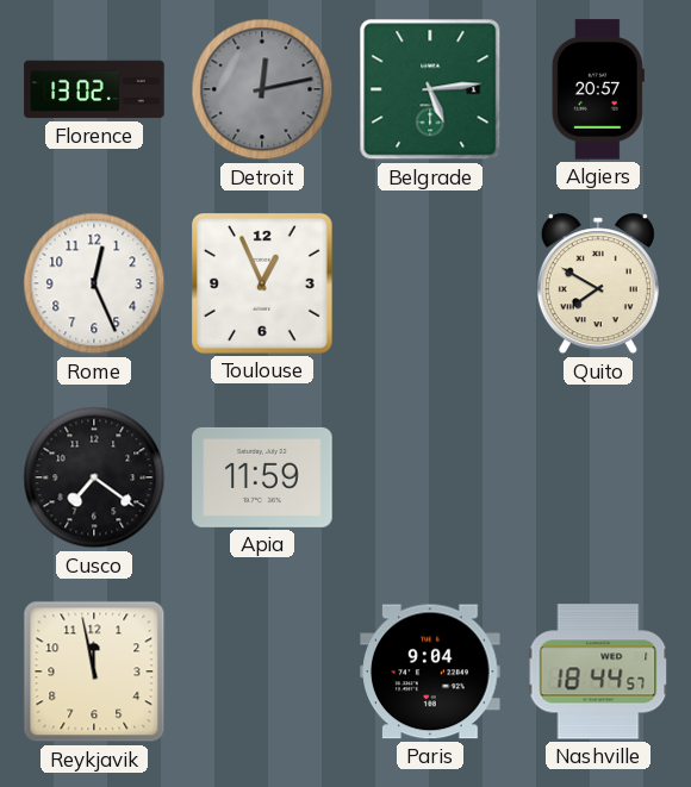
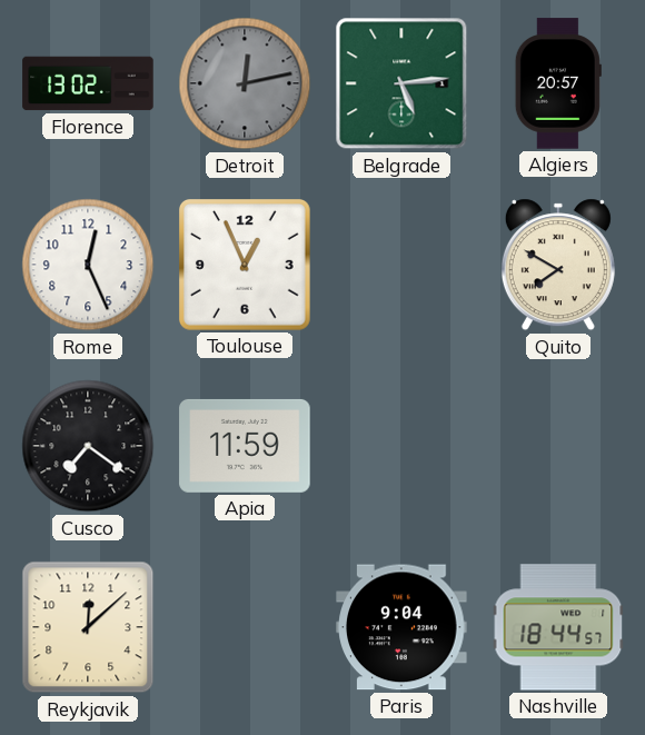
Reykjavik: 11:58 -> 12:08
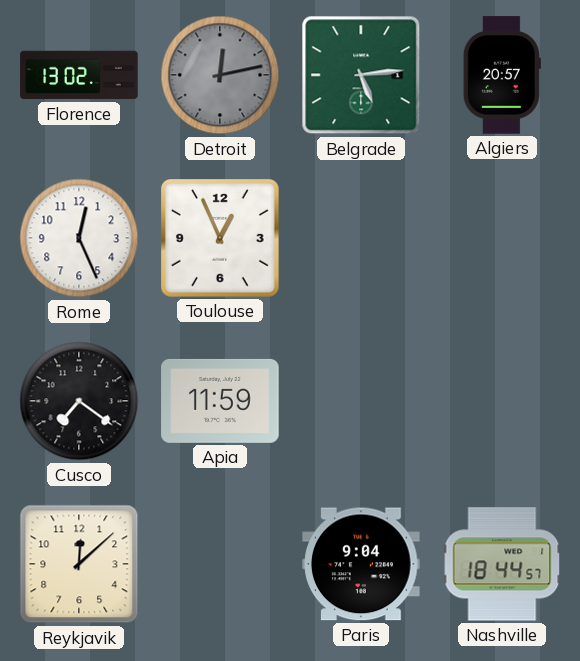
Quito: 7:50 -> none
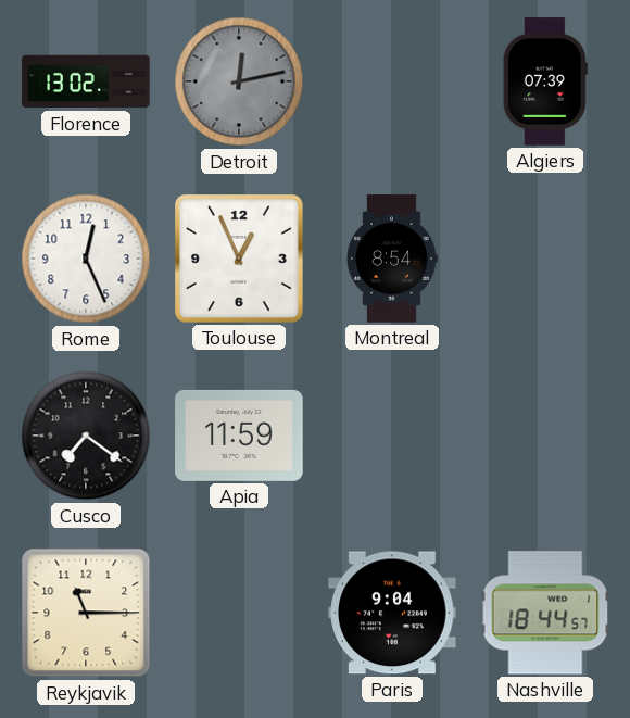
Belgrade: 5:14 -> none
Algiers: 20:57 -> 07:39
Montreal: none -> 8:54
Reykjavik: 12:08 -> 11:15
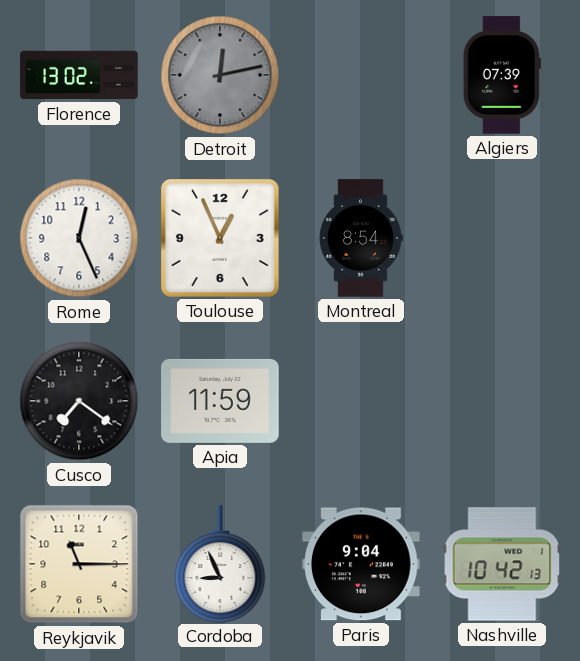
Cordoba: none -> 8:56
Nashville: 18:44 -> 10:42
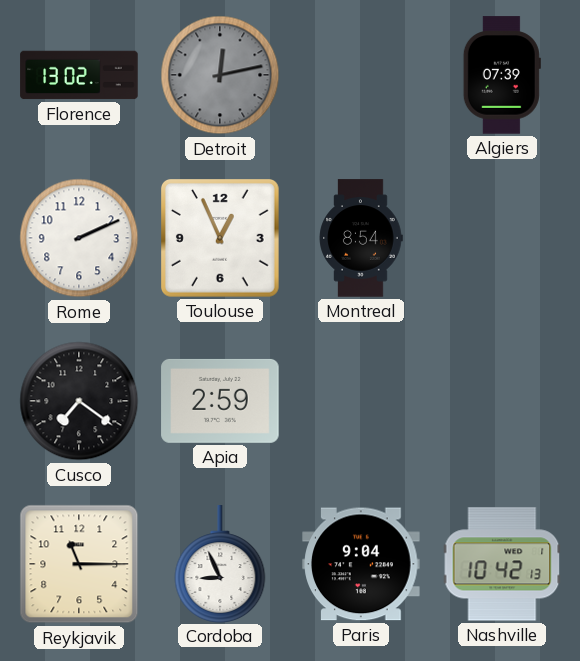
Rome: 12:26 -> 2:11
Apia: 11:59 -> 2:59
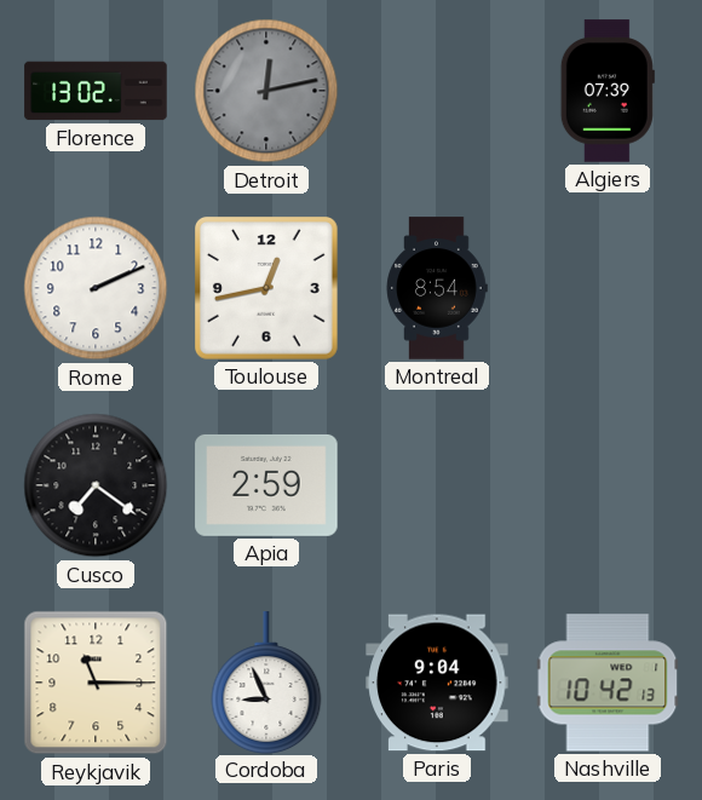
Toulouse: 12:56 -> 12:43
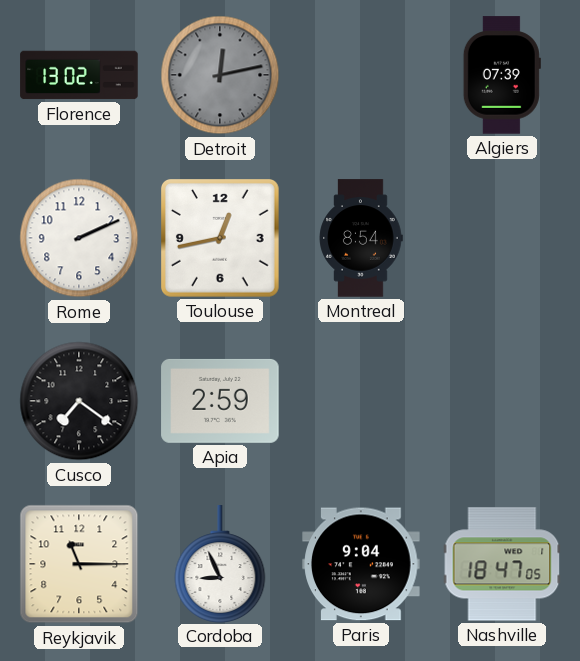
Nashville: 10:42 -> 18:47
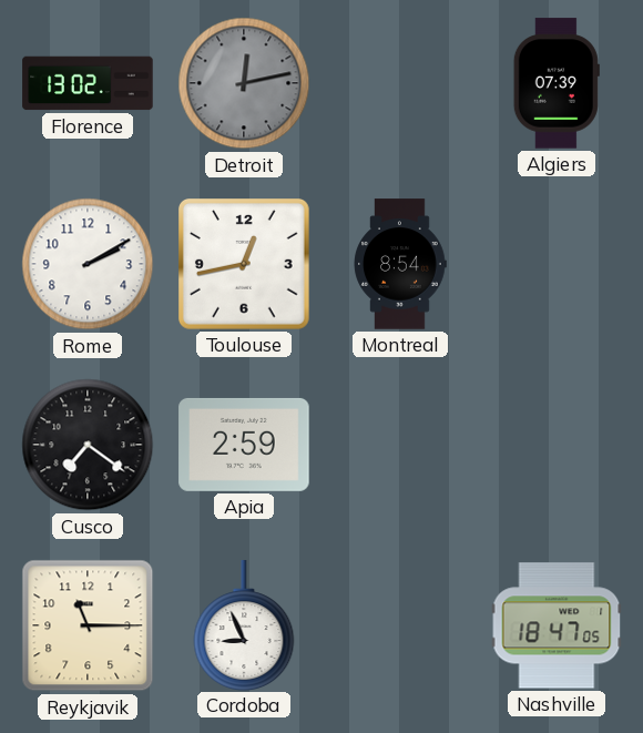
Rome: 2:11 -> 2:10
Paris: 9:04 -> none
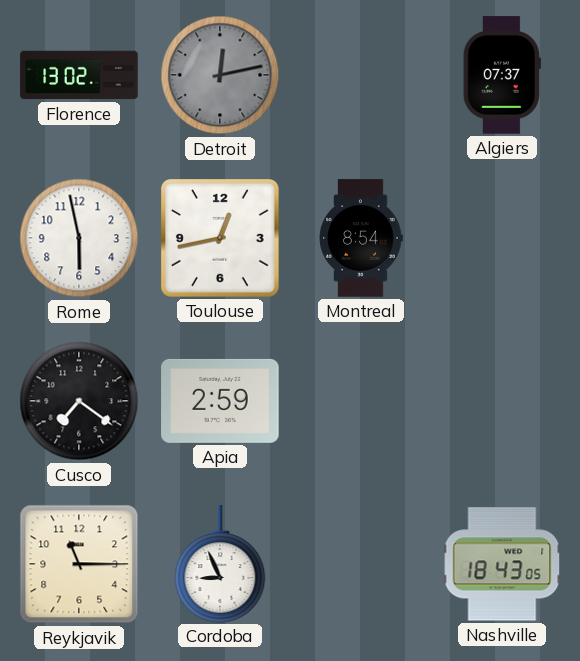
Algiers: 07:39 -> 07:37
Rome: 2:10 -> 5:58
Nashville: 18:47 -> 18:43
